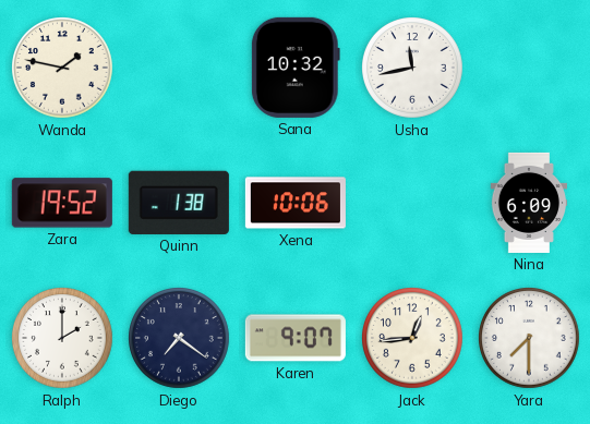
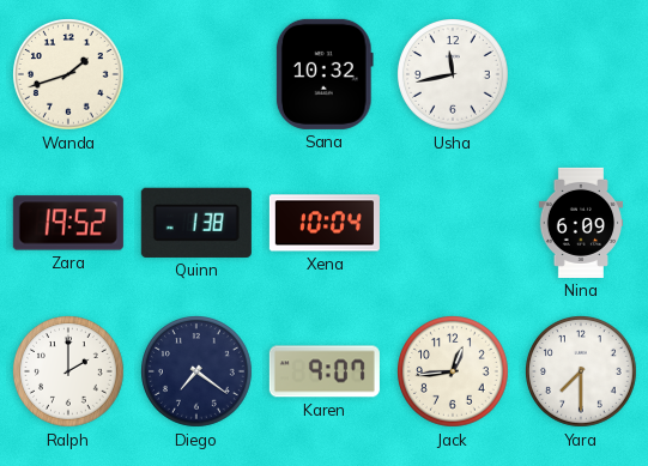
Wanda: 1:47 -> 1:42
Xena: 10:06 -> 10:04
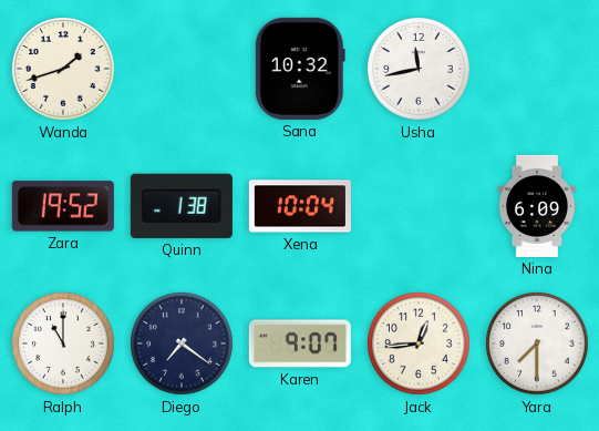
Ralph: 2:00 -> 11:00
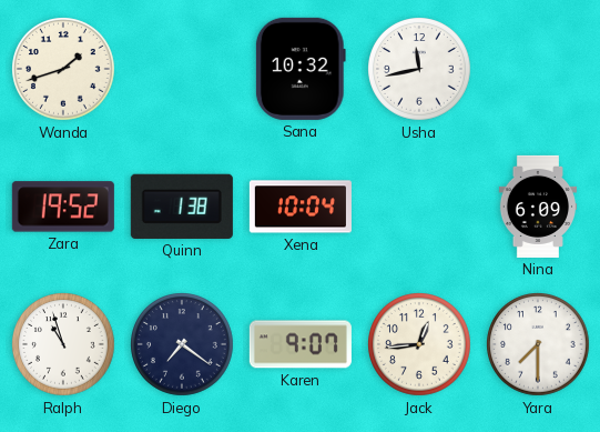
Ralph: 11:00 -> 10:57
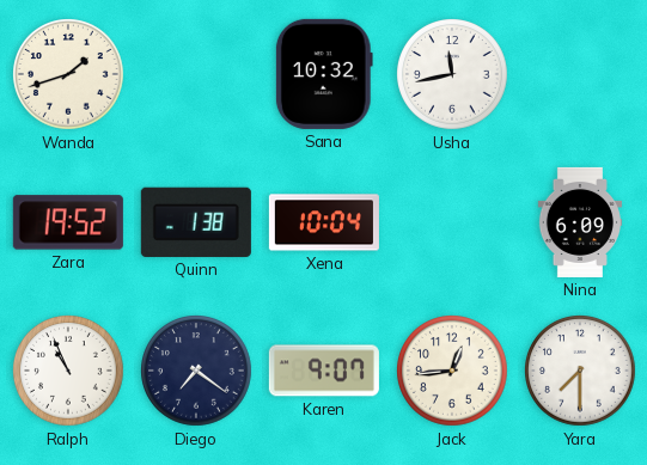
Ralph: 10:57 -> 10:56
